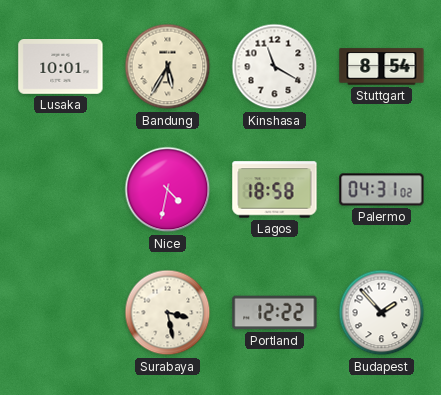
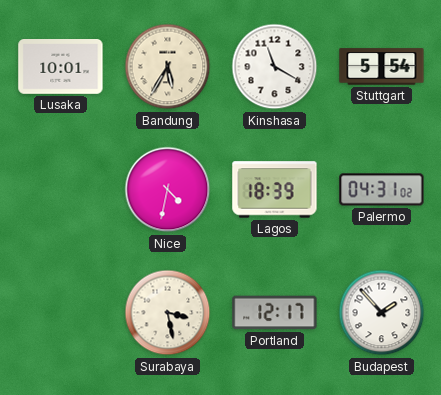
Stuttgart: 8:54 -> 5:54
Lagos: 18:58 -> 18:39
Portland: 12:22 -> 12:17
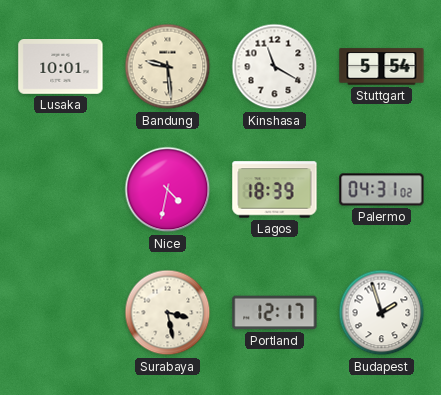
Bandung: 5:35 -> 9:29
Budapest: 1:53 -> 1:57
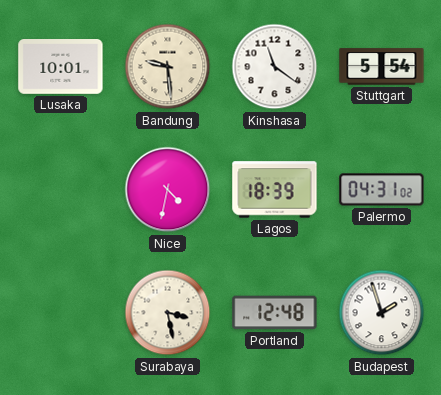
Kinshasa: 11:20 -> 11:21
Portland: 12:17 -> 12:48
